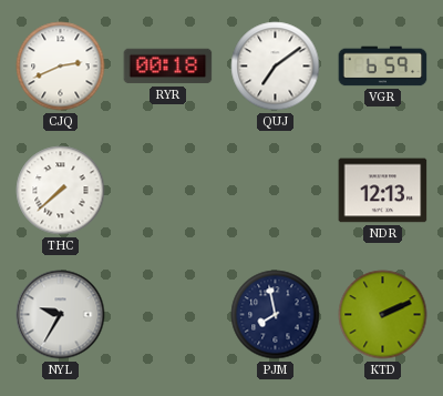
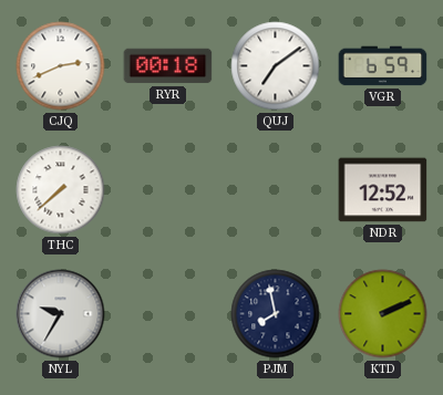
NDR: 12:13 -> 12:52
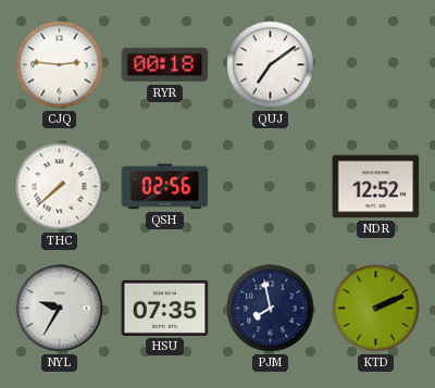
CJQ: 2:41 -> 2:46
VGR: 6:59 -> none
QSH: none -> 02:56
HSU: none -> 07:35
